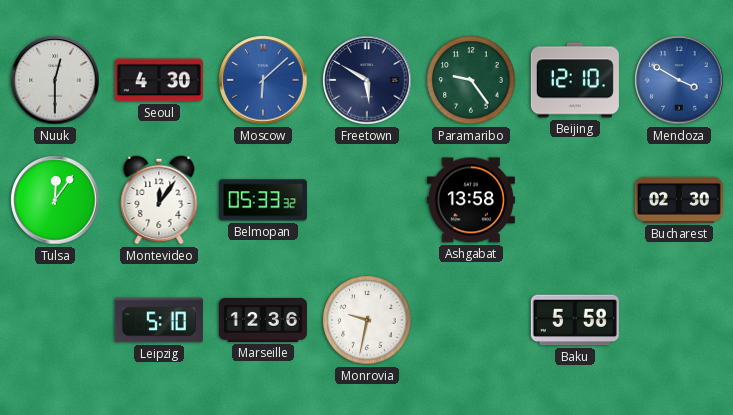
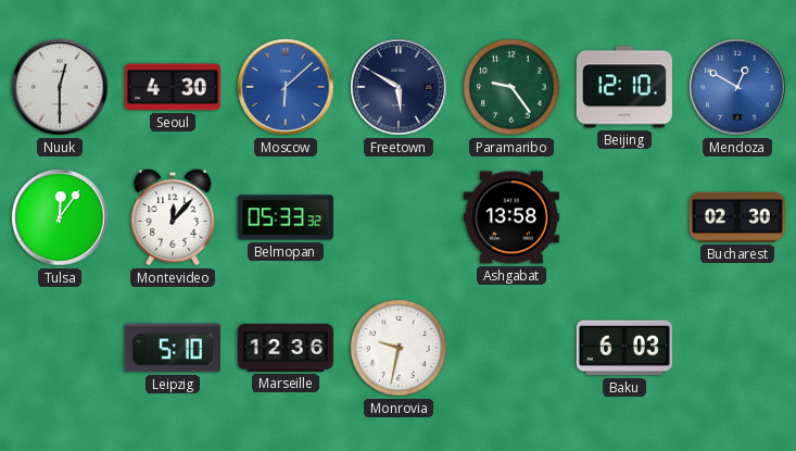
Mendoza: 3:50 -> 12:50
Montevideo: 12:06 -> 12:07
Baku: 5:58 -> 6:03
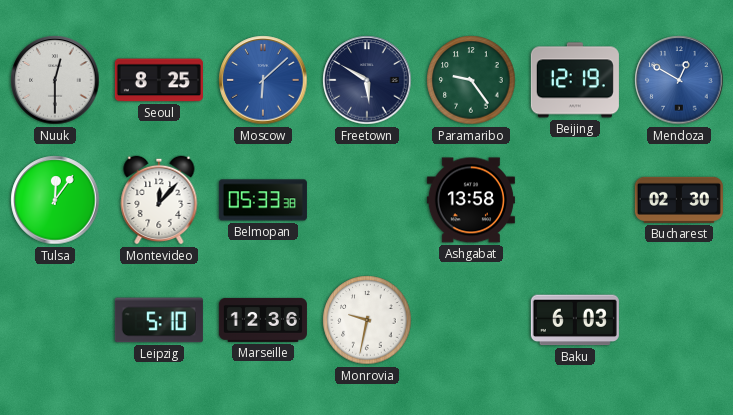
Seoul: 4:30 -> 8:25
Beijing: 12:10 -> 12:19
Belmopan: 05:33:32 -> 05:33:38
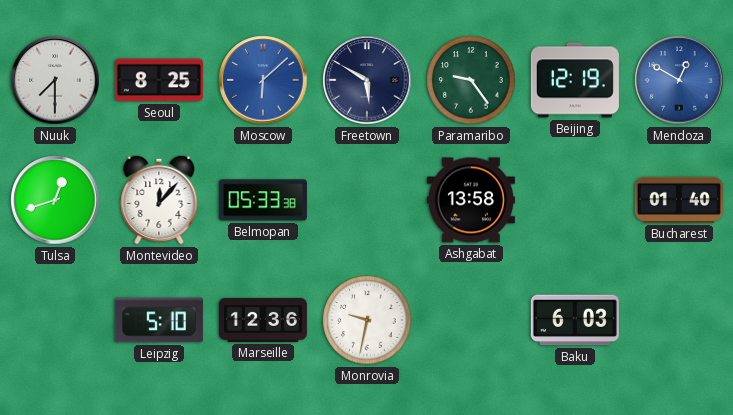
Nuuk: 12:30 -> 7:30
Tulsa: 12:06 -> 12:42
Bucharest: 02:30 -> 01:40
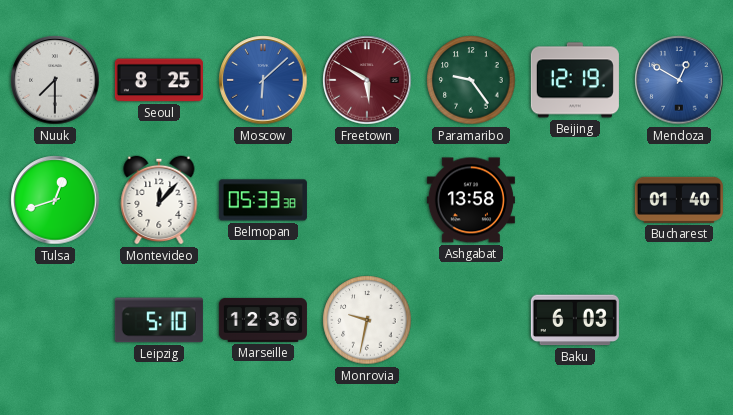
Freetown dial: navy -> burgundy
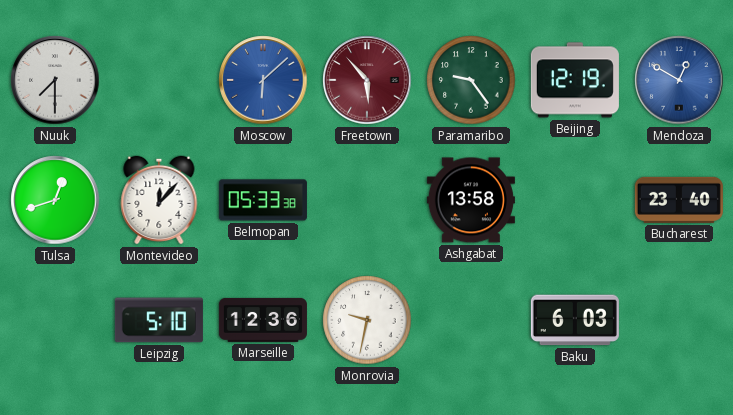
Seoul: 8:25 -> none
Freetown: 5:50 -> 5:53
Bucharest: 01:40 -> 23:40
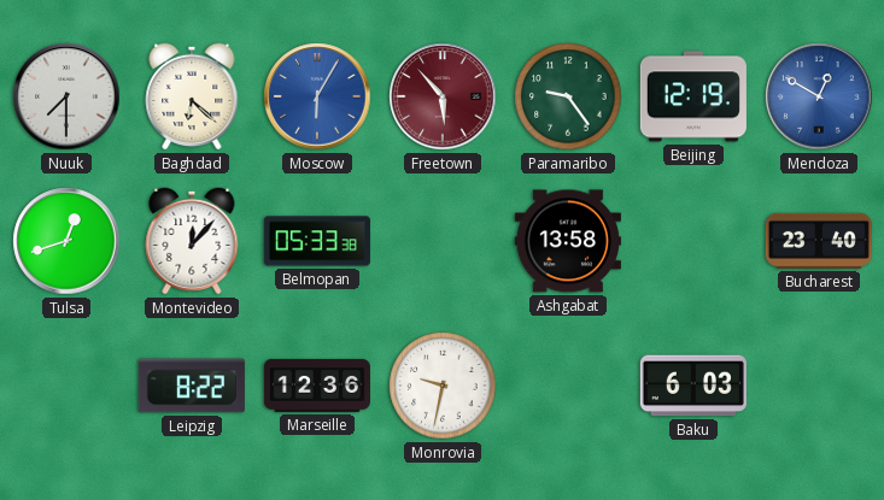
Baghdad: none -> 6:22
Moscow: 6:08 -> 6:05
Leipzig: 5:10 -> 8:22
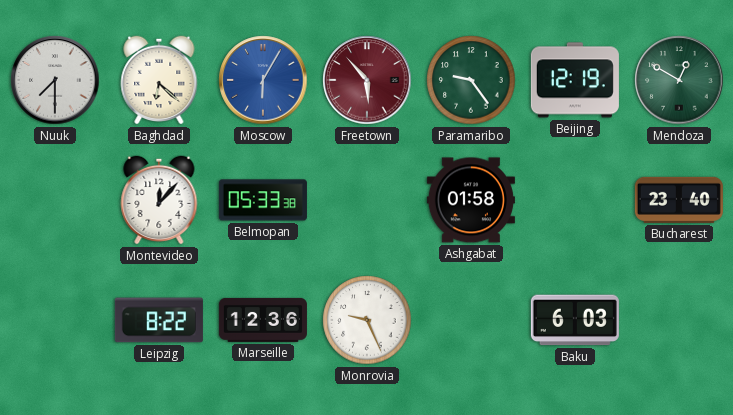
Mendoza dial: blue -> green
Tulsa: 12:42 -> none
Ashgabat: 13:58 -> 01:58
Monrovia: 9:32 -> 9:26
